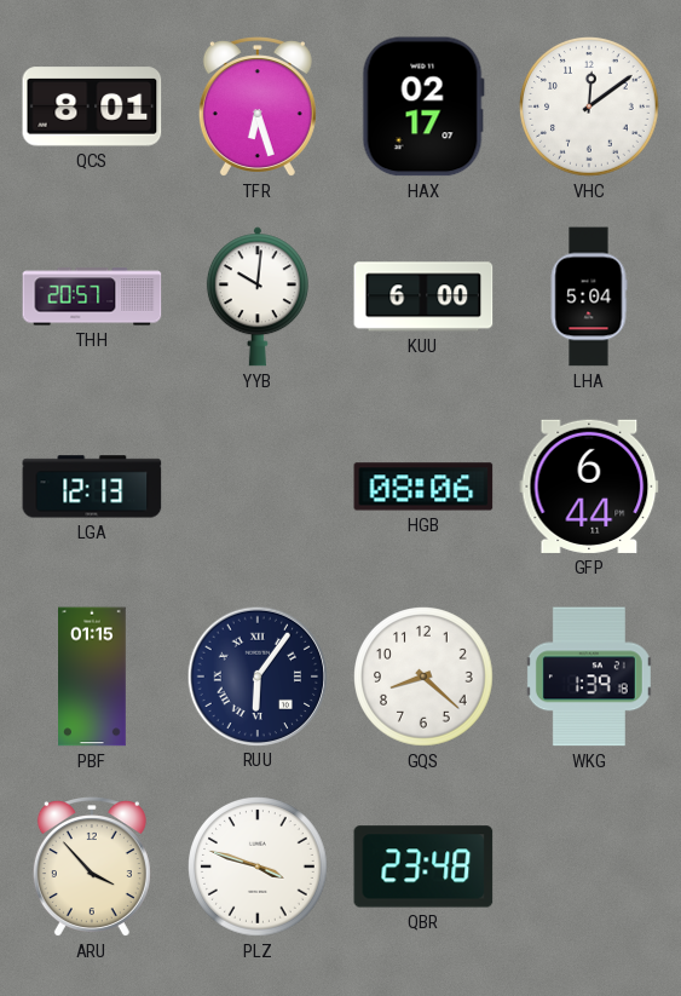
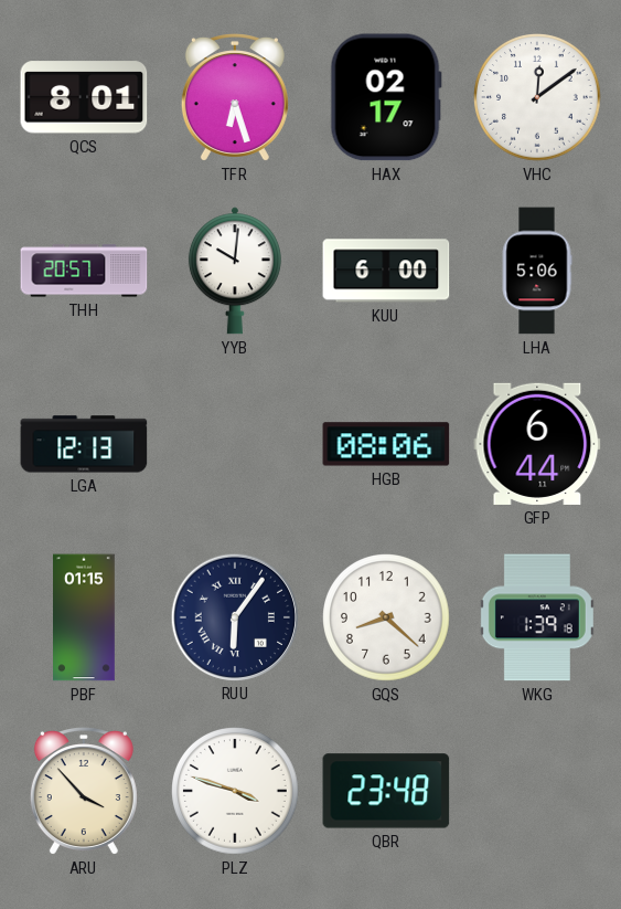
LHA: 5:04 -> 5:06
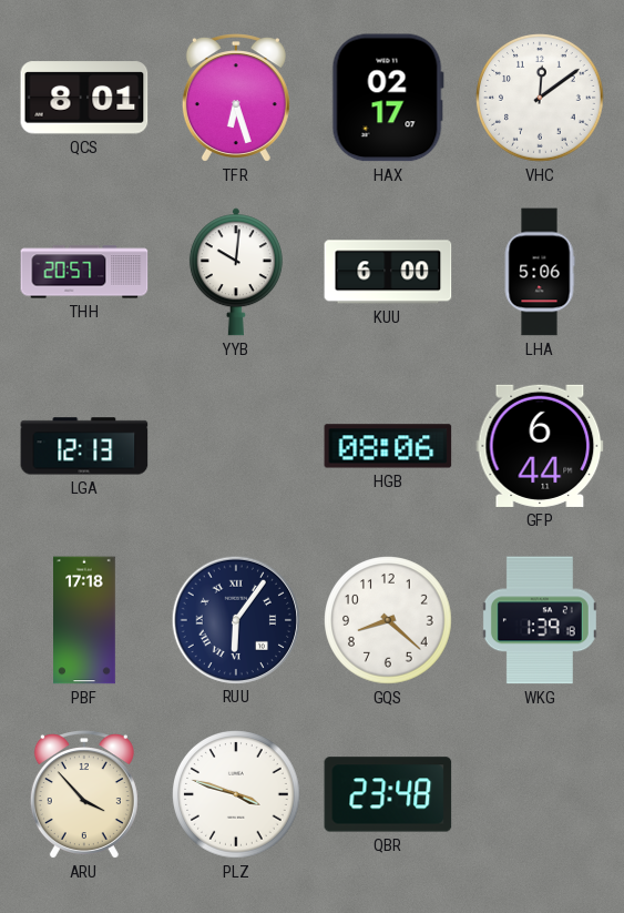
PBF: 01:15 -> 17:18
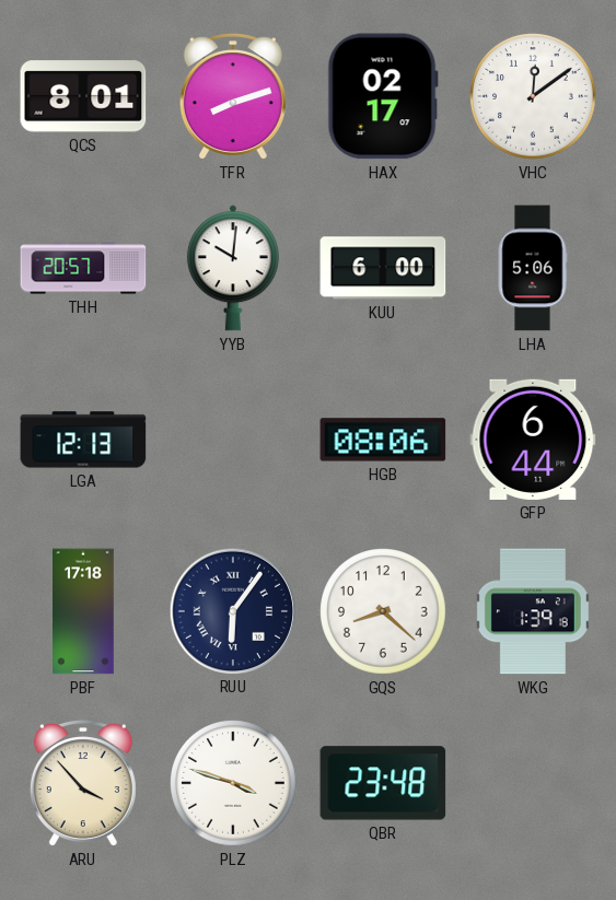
TFR: 6:27 -> 8:12
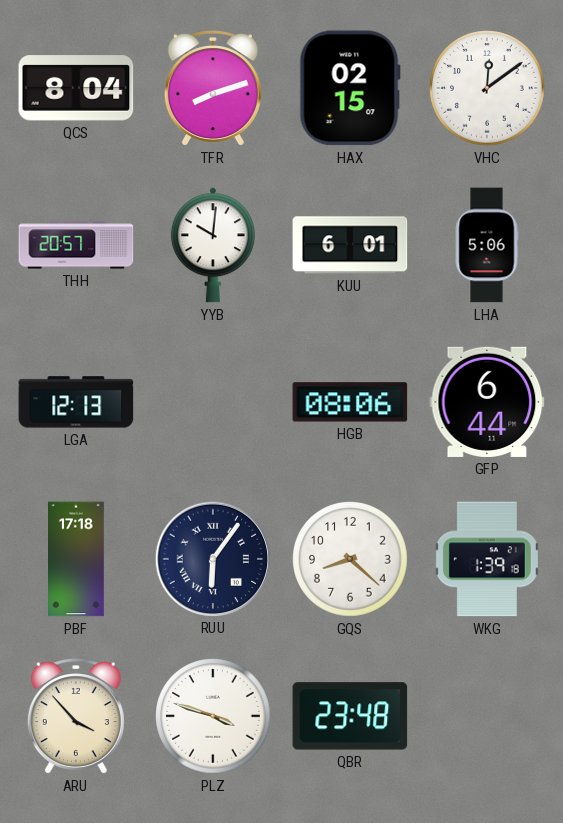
QCS: 8:01 -> 8:04
HAX: 02:17 -> 02:15
KUU: 6:00 -> 6:01
